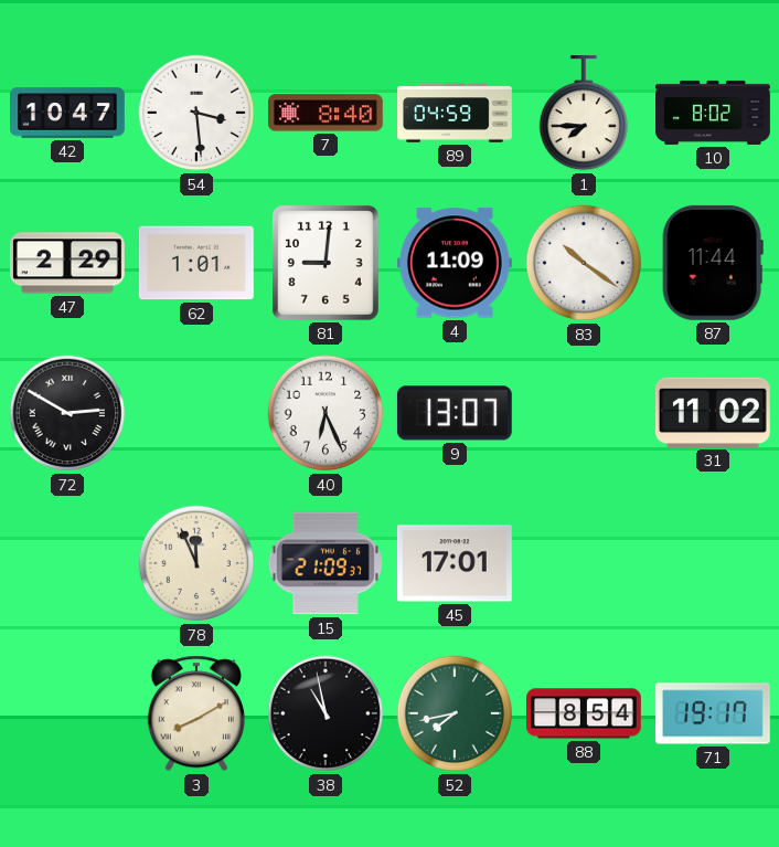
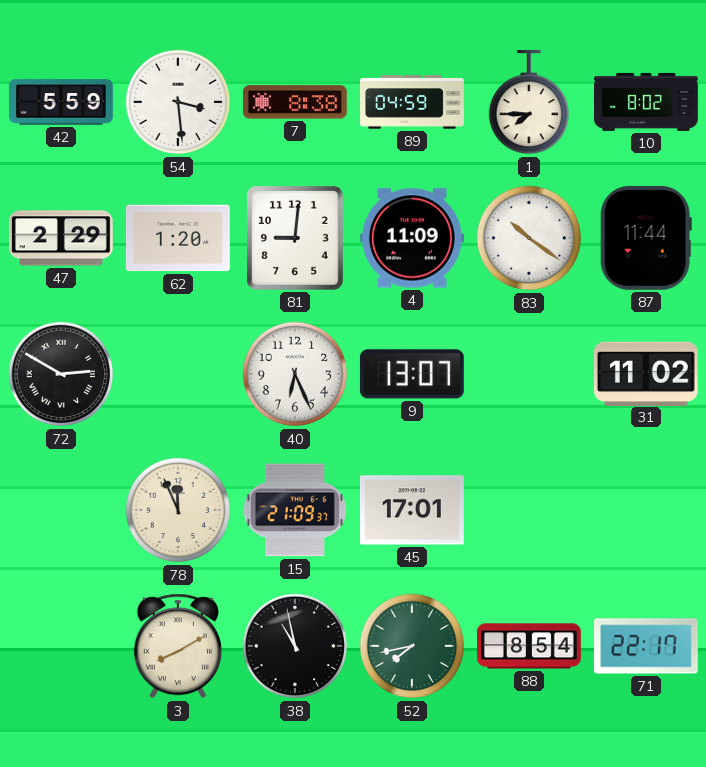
42: 10:47 -> 5:59
7: 8:40 -> 8:38
62: 1:01 -> 1:20
71: 19:17 -> 22:17
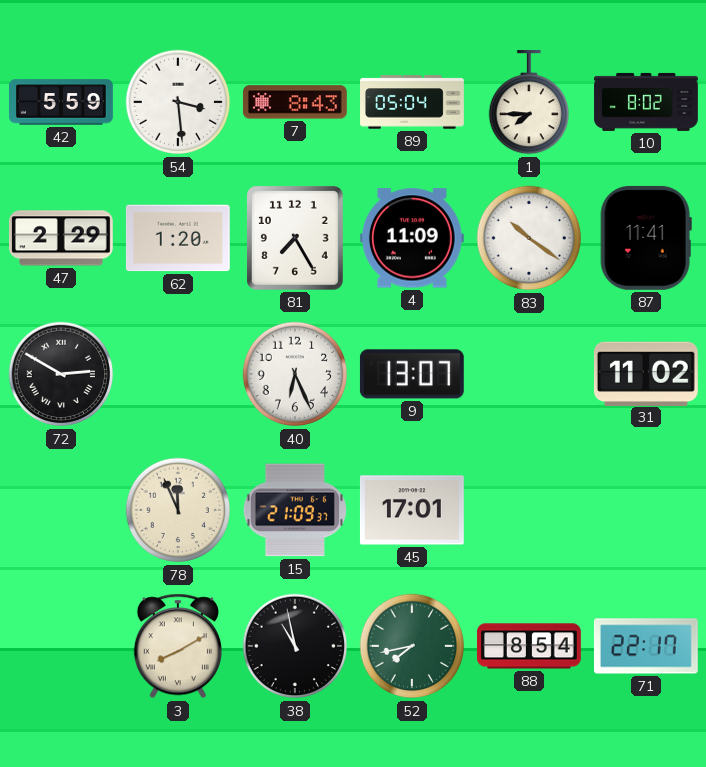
7: 8:38 -> 8:43
89: 04:59 -> 05:04
81: 9:01 -> 7:25
87: 11:44 -> 11:41
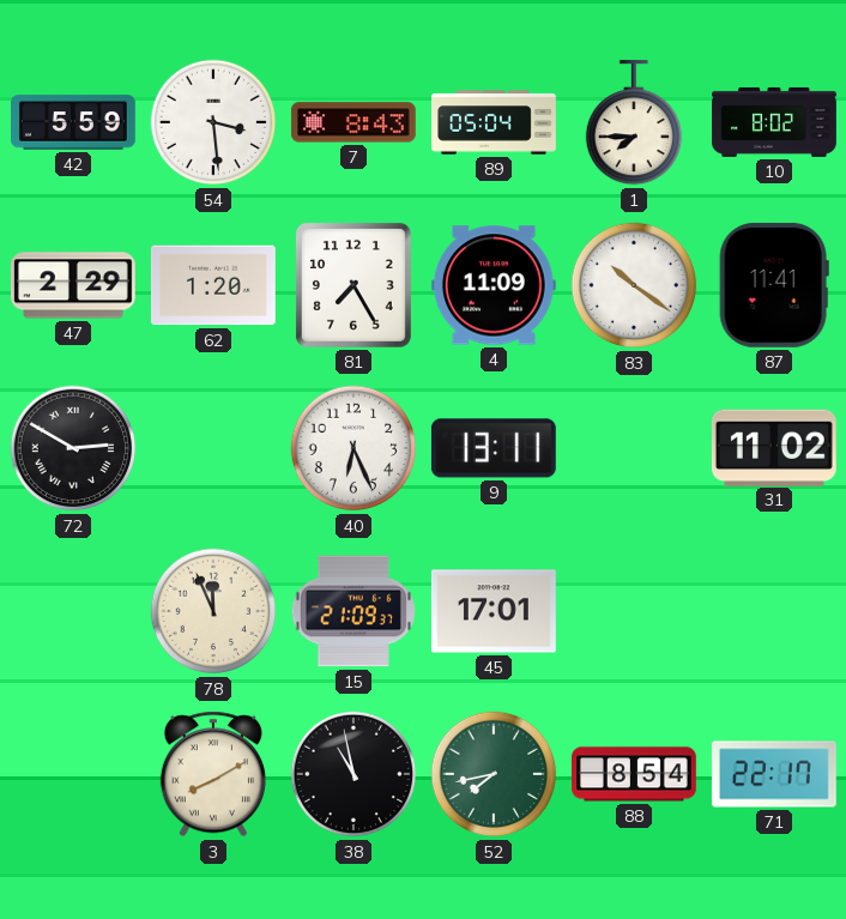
9: 13:07 -> 13:11
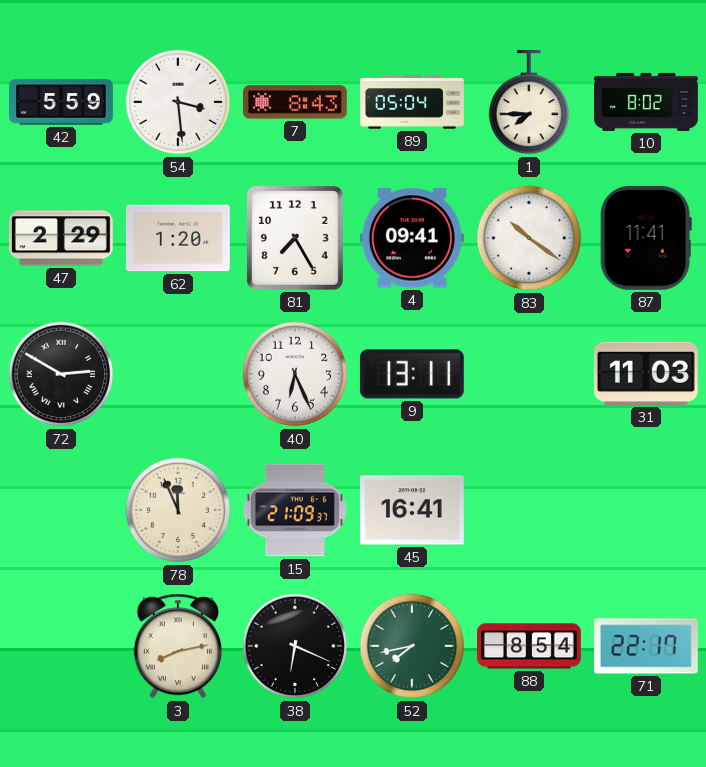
4: 11:09 -> 09:41
31: 11:02 -> 11:03
45: 17:01 -> 16:41
3: 8:10 -> 8:13
38: 10:58 -> 6:19
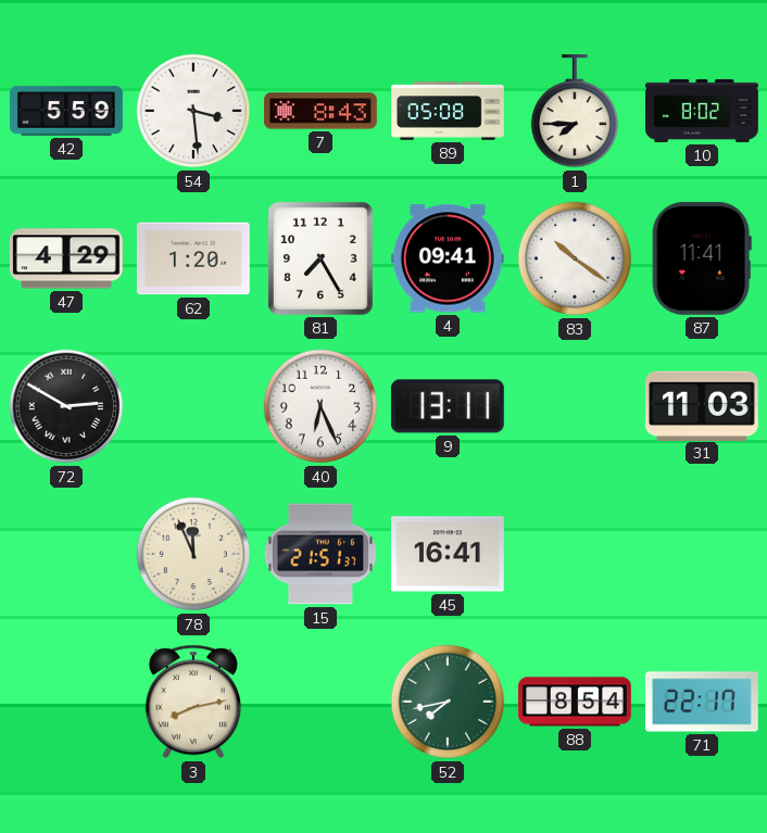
89: 05:04 -> 05:08
47: 2:29 -> 4:29
15: 21:09 -> 21:51
38: 6:19 -> none
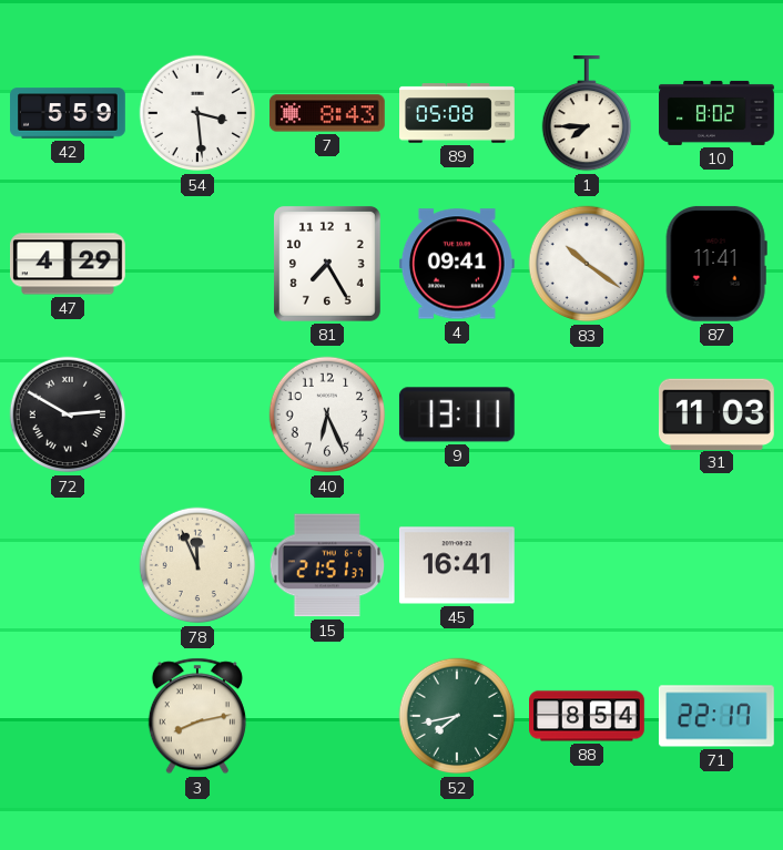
62: 1:20 -> none
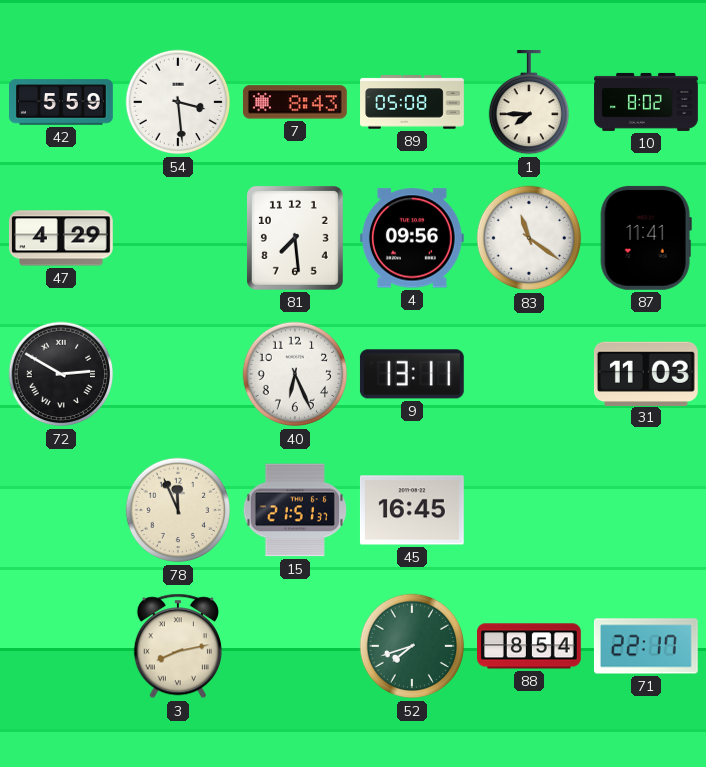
81: 7:25 -> 7:29
4: 09:41 -> 09:56
83: 10:21 -> 11:21
45: 16:41 -> 16:45
52: 7:43 -> 7:42
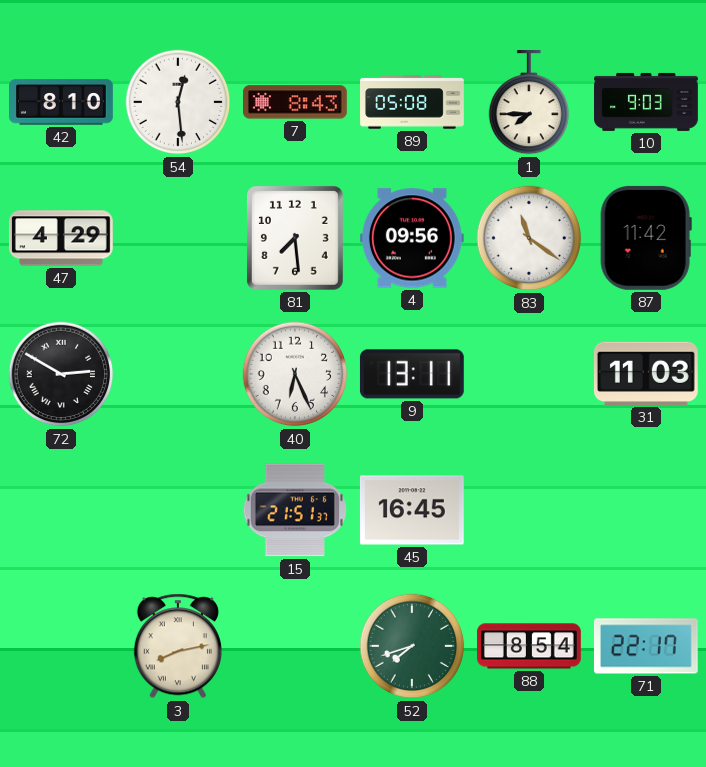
42: 5:59 -> 8:10
54: 3:29 -> 12:29
10: 8:02 -> 9:03
87: 11:41 -> 11:42
78: 11:56 -> none
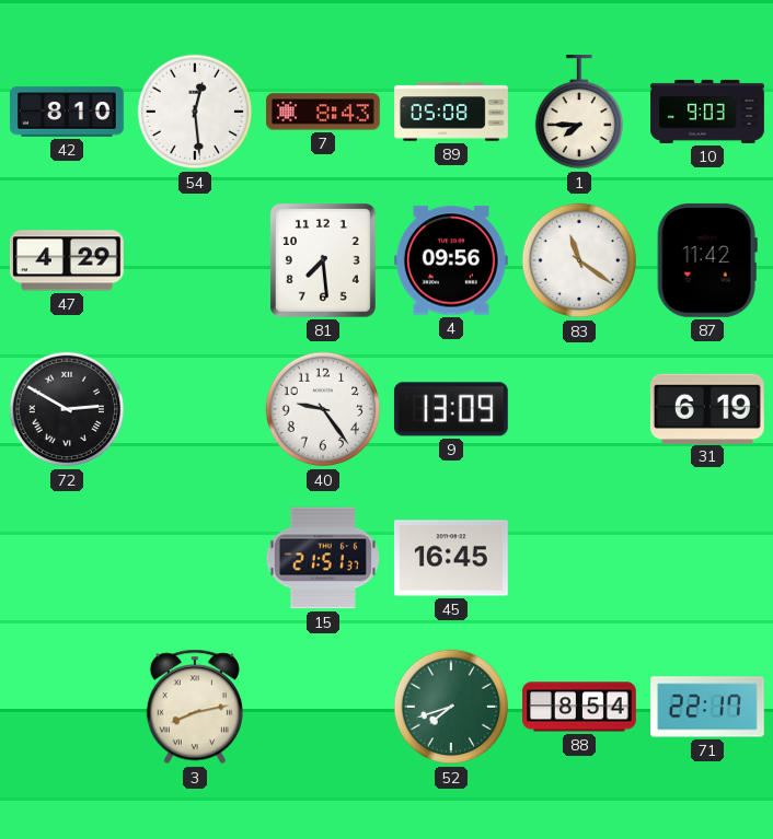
40: 6:26 -> 9:24
9: 13:11 -> 13:09
31: 11:03 -> 6:19
